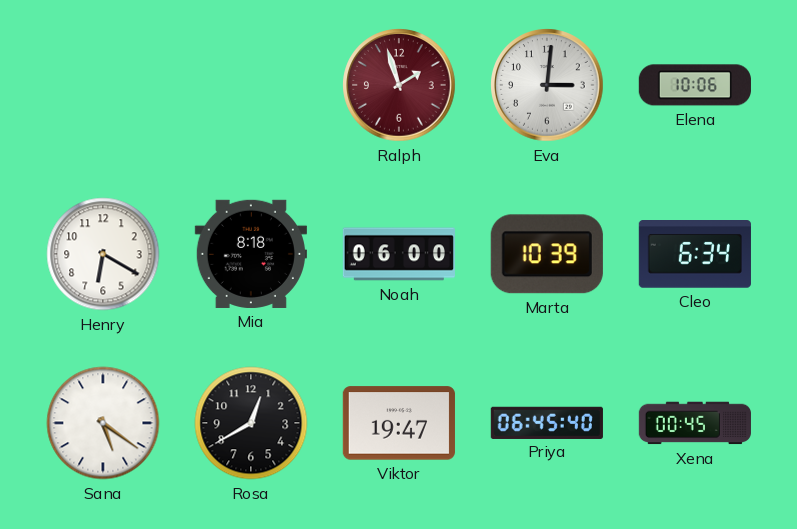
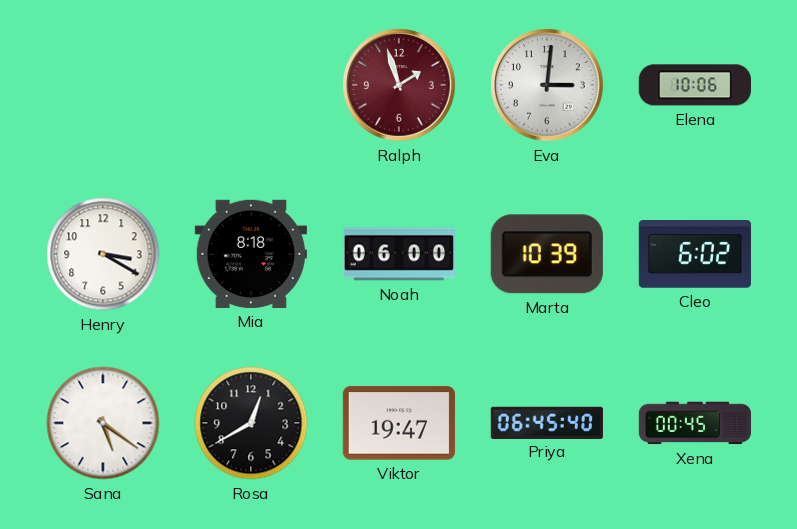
Henry: 6:20 -> 3:20
Cleo: 6:34 -> 6:02
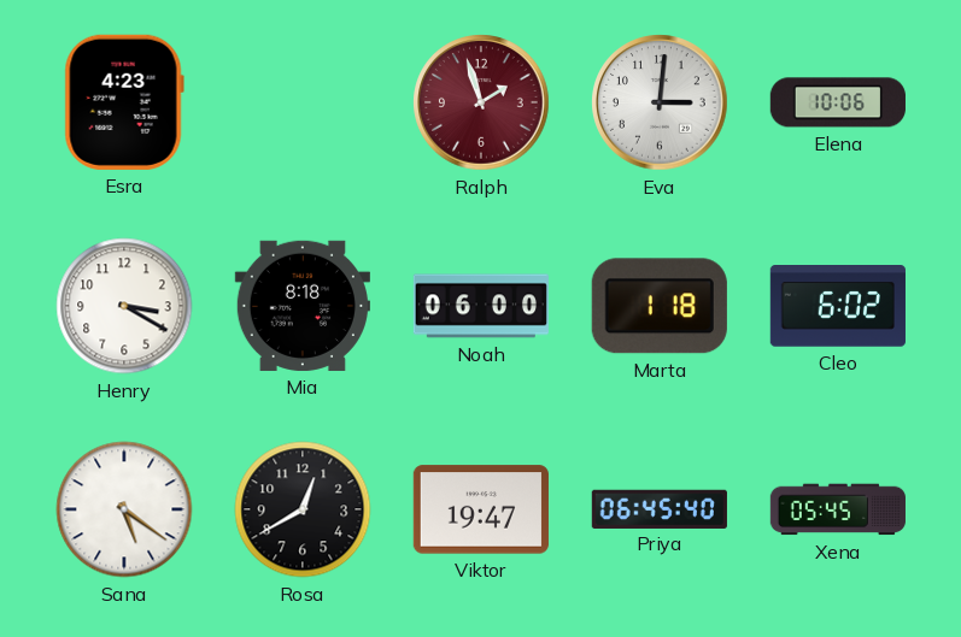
Esra: none -> 4:23
Marta: 10:39 -> 1:18
Xena: 00:45 -> 05:45
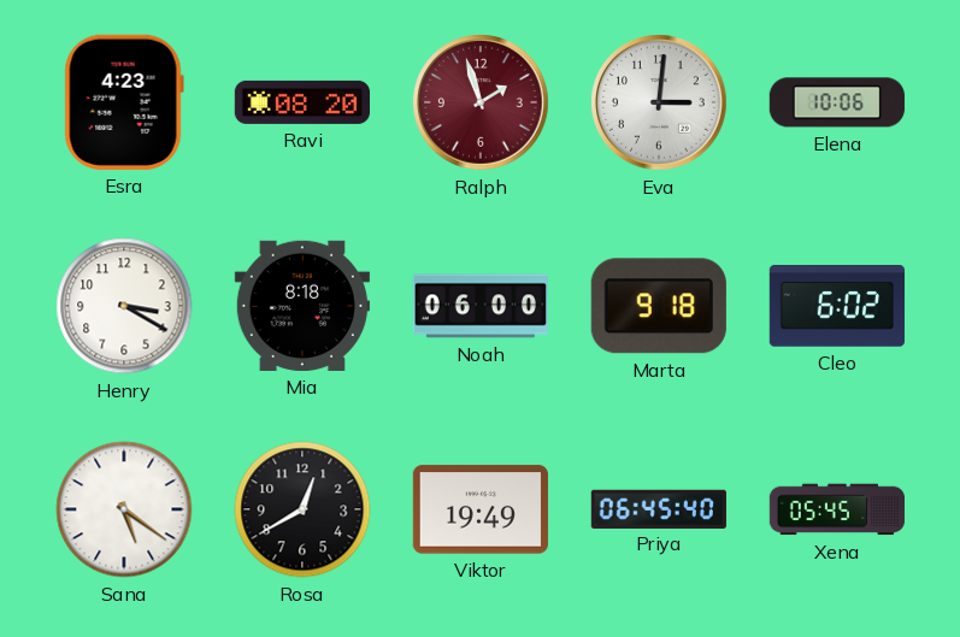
Ravi: none -> 08:20
Marta: 1:18 -> 9:18
Viktor: 19:47 -> 19:49
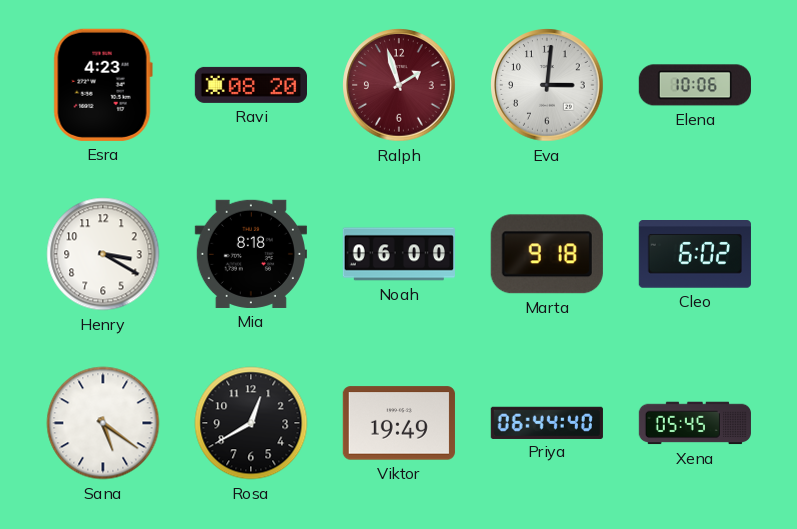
Priya: 06:45 -> 06:44
